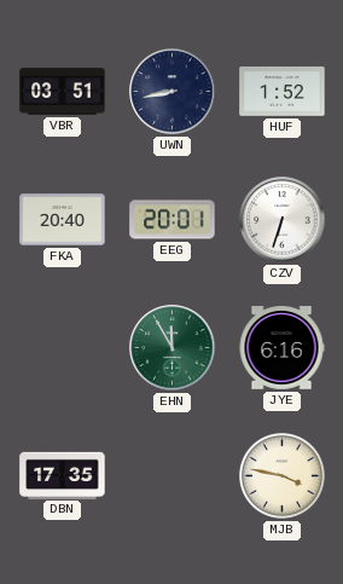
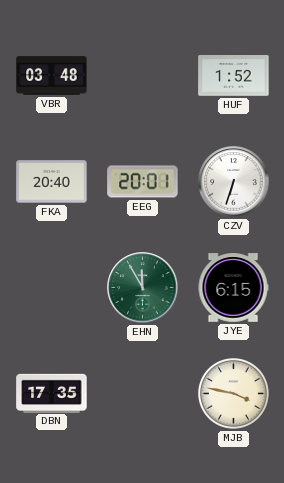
VBR: 03:51 -> 03:48
UWN: 8:43 -> none
JYE: 6:16 -> 6:15
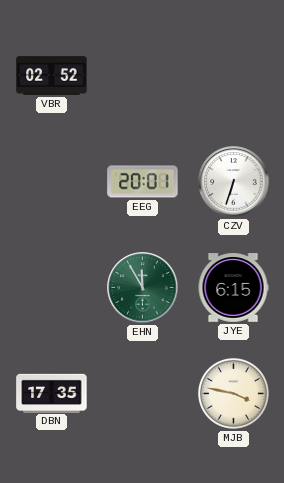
VBR: 03:48 -> 02:52
HUF: 1:52 -> none
FKA: 20:40 -> none
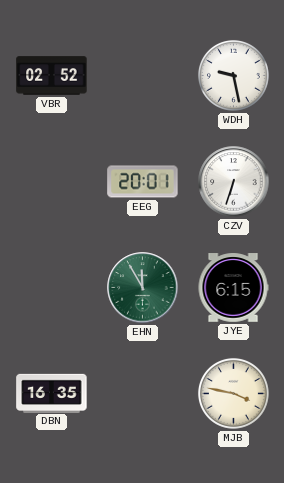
WDH: none -> 9:28
DBN: 17:35 -> 16:35
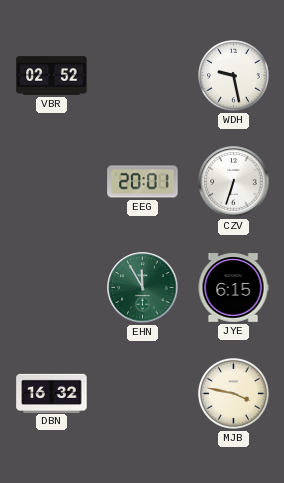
DBN: 16:35 -> 16:32
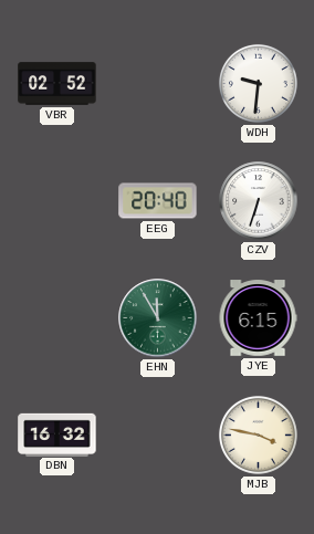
WDH: 9:28 -> 9:31
EEG: 20:01 -> 20:40
